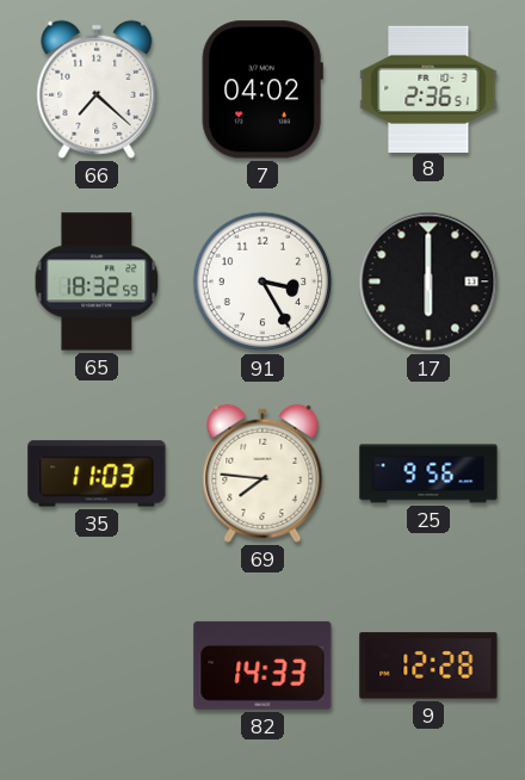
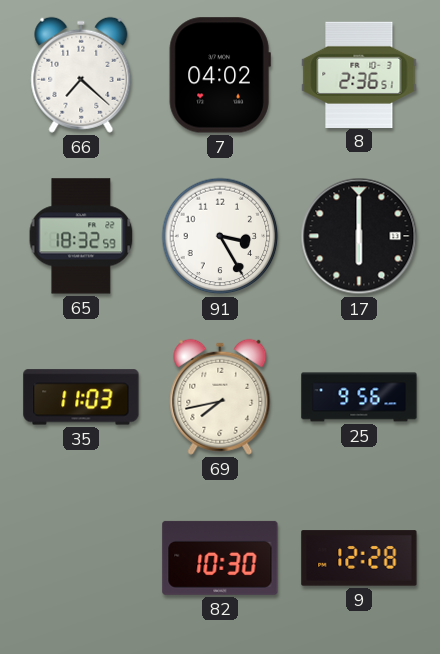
69: 7:46 -> 7:43
82: 14:33 -> 10:30
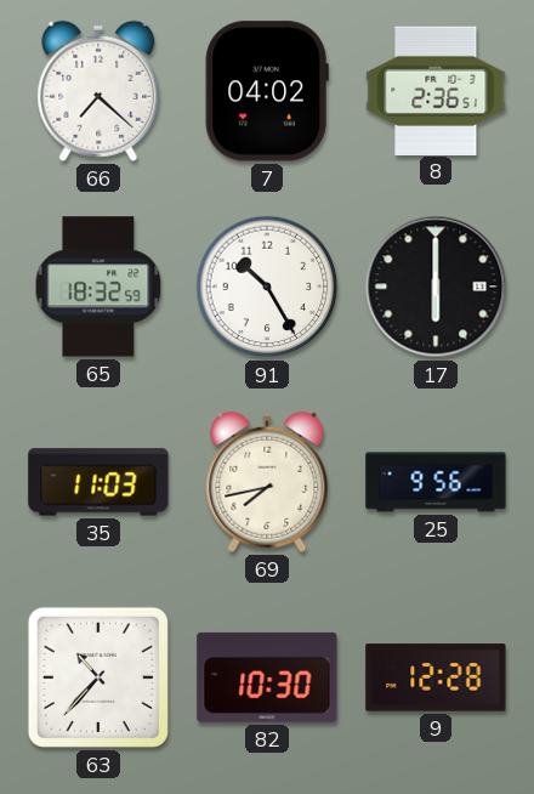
91: 3:25 -> 10:25
63: none -> 10:37
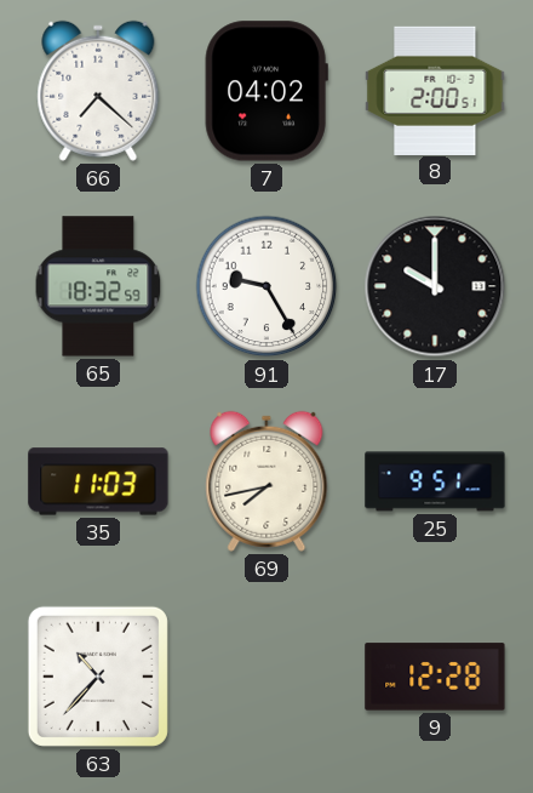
8: 2:36 -> 2:00
91: 10:25 -> 9:25
17: 6:00 -> 10:00
25: 9:56 -> 9:51
82: 10:30 -> none
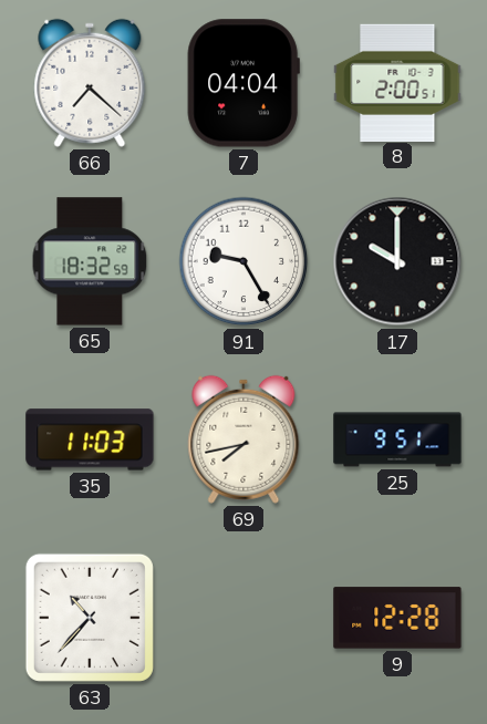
7: 04:02 -> 04:04
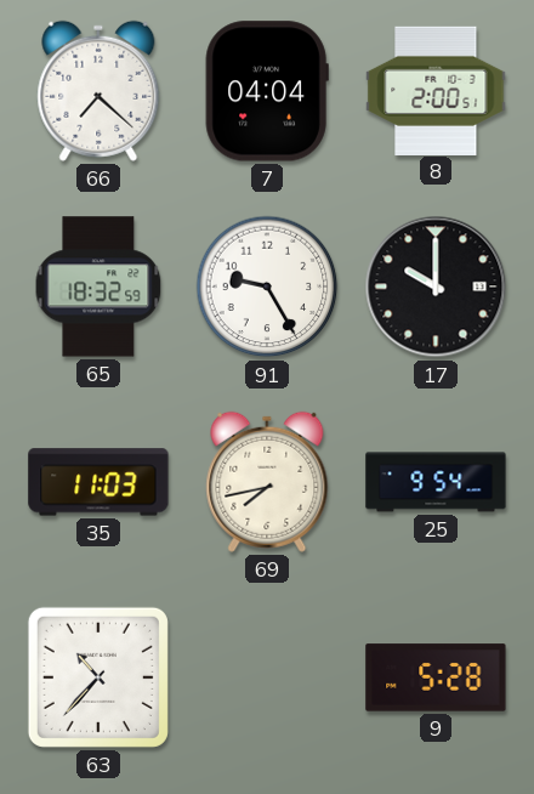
25: 9:51 -> 9:54
9: 12:28 -> 5:28
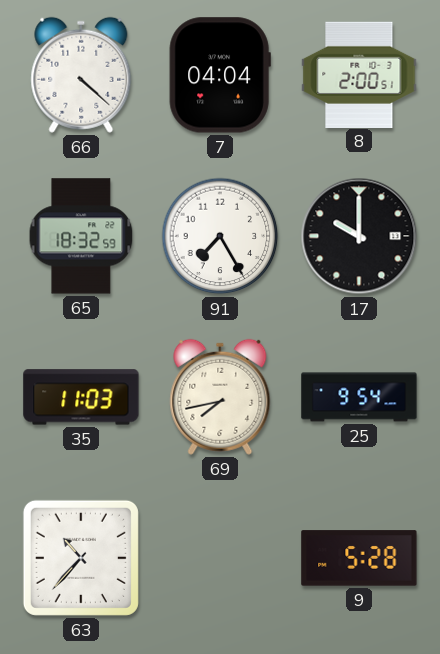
66: 7:22 -> 4:22
91: 9:25 -> 7:25
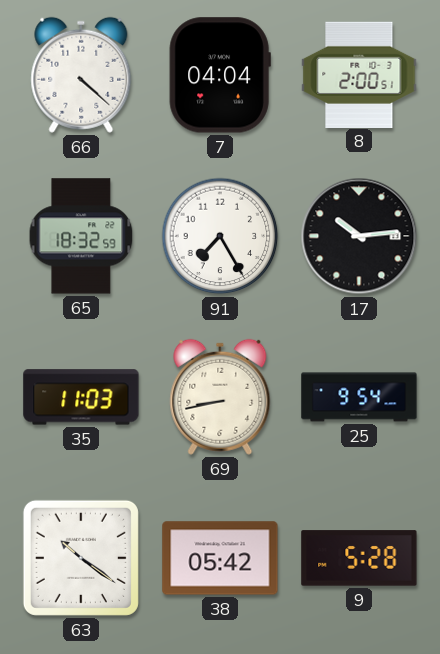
17: 10:00 -> 10:14
69: 7:43 -> 8:43
63: 10:37 -> 10:21
38: none -> 05:42
